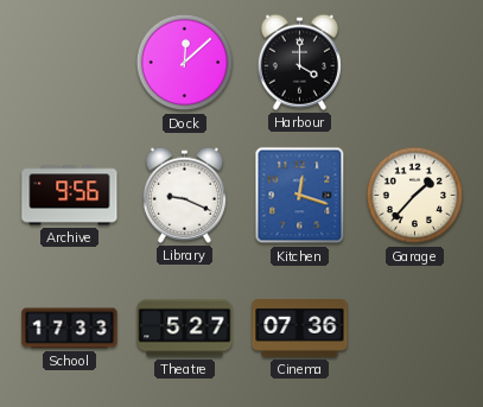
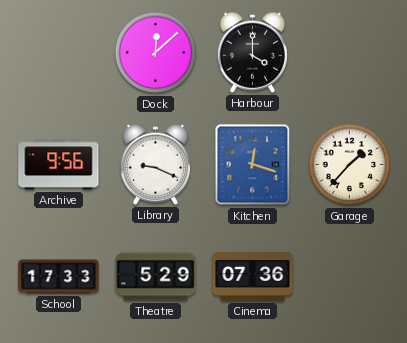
Theatre: 5:27 -> 5:29
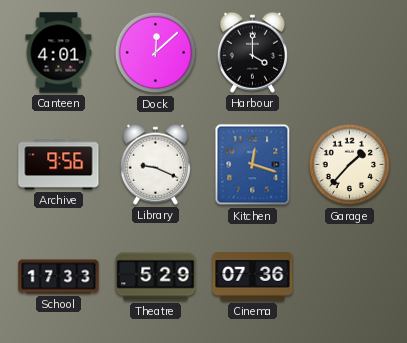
Canteen: none -> 4:01
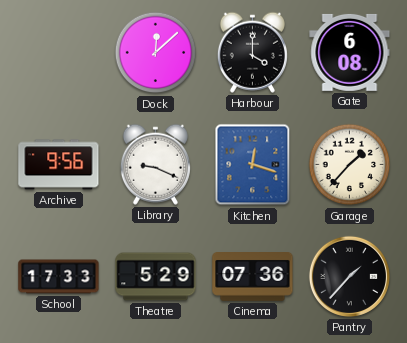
Canteen: 4:01 -> none
Gate: none -> 6:08
Pantry: none -> 1:37
